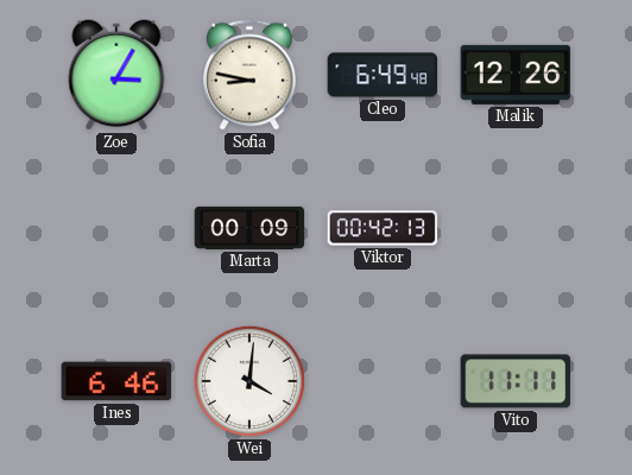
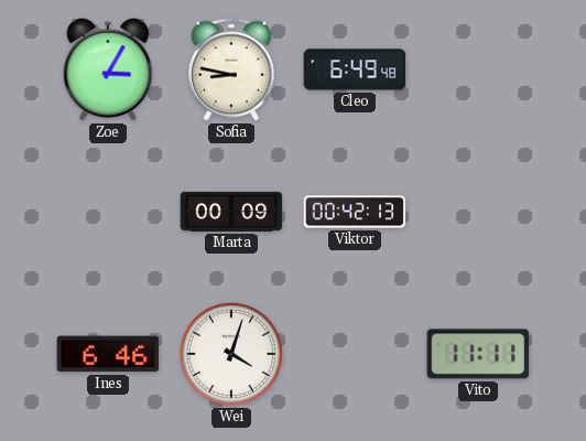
Malik: 12:26 -> none
Wei: 4:01 -> 4:03
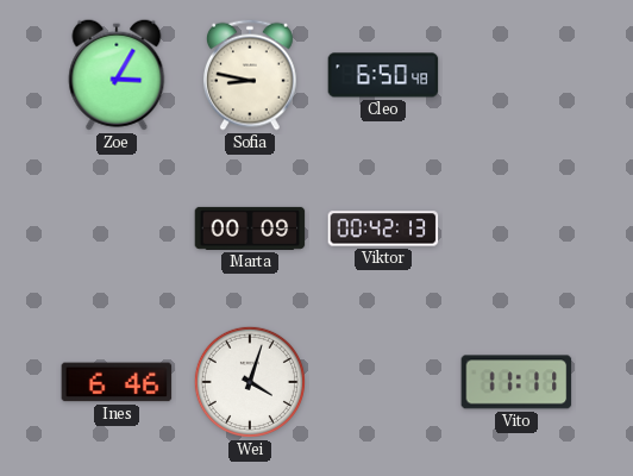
Cleo: 6:49 -> 6:50
